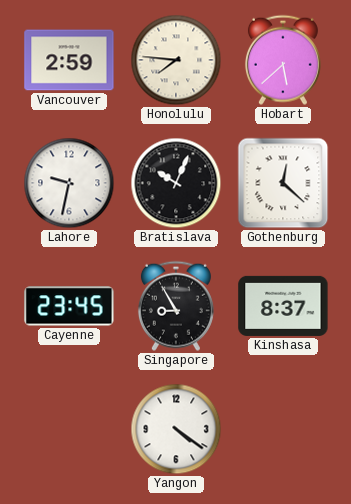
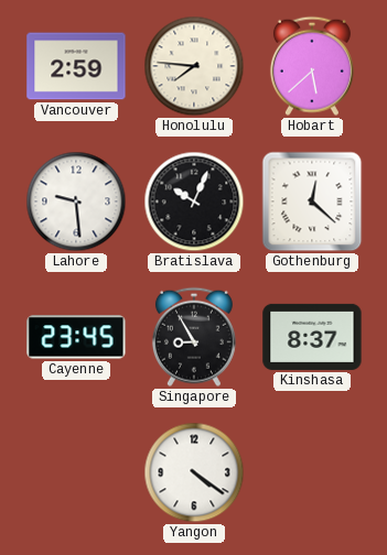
Lahore: 9:32 -> 9:29
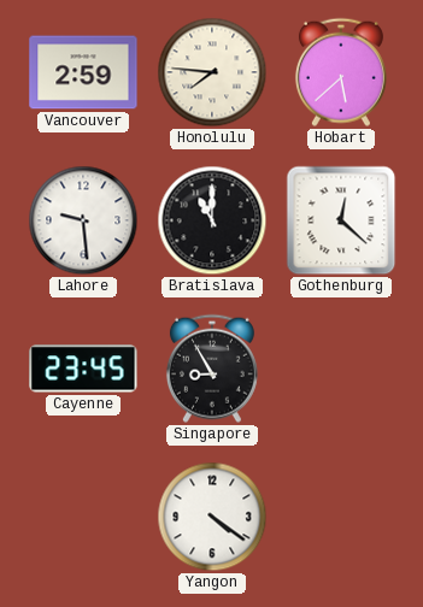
Bratislava: 10:04 -> 11:00
Kinshasa: 8:37 -> none
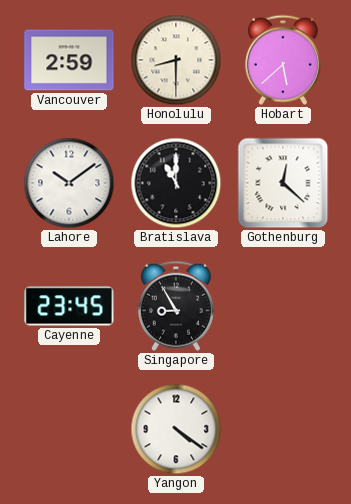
Honolulu: 7:46 -> 8:30
Lahore: 9:29 -> 10:09
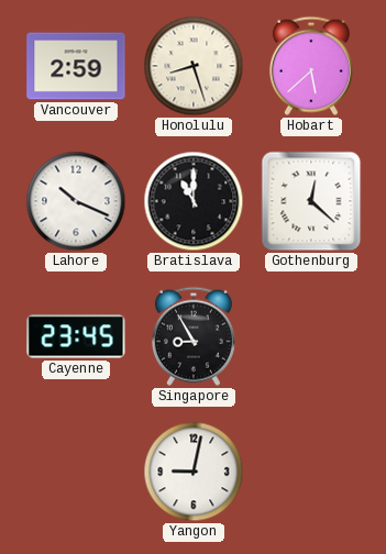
Honolulu: 8:30 -> 8:27
Lahore: 10:09 -> 10:19
Yangon: 4:21 -> 9:02
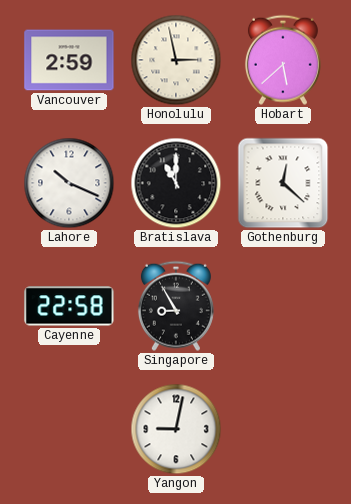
Honolulu: 8:27 -> 2:58
Cayenne: 23:45 -> 22:58
